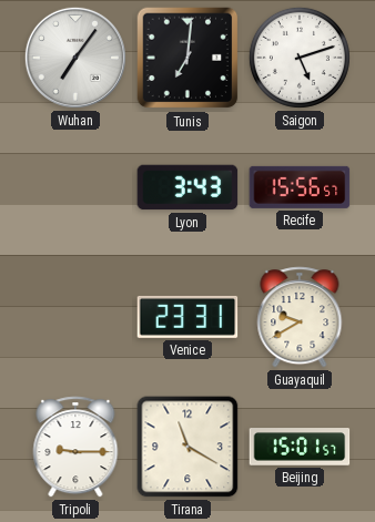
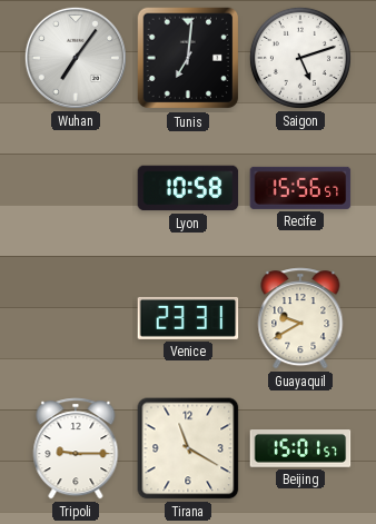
Lyon: 3:43 -> 10:58
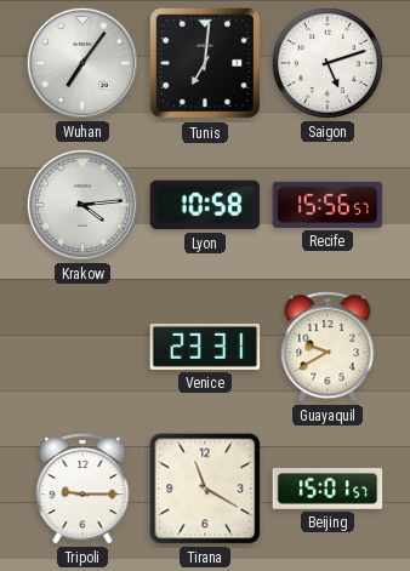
Krakow: none -> 4:14
